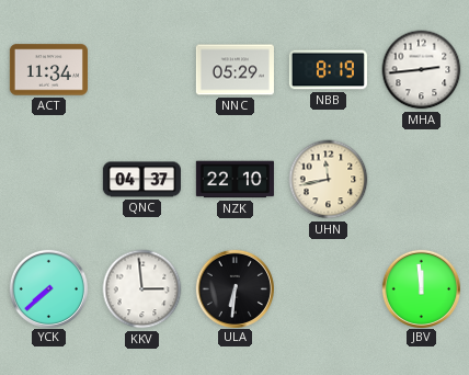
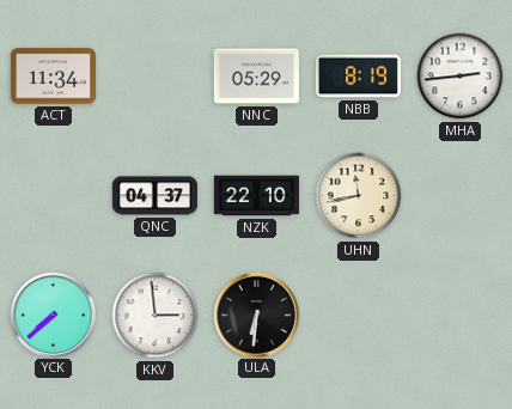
JBV: 11:59 -> none
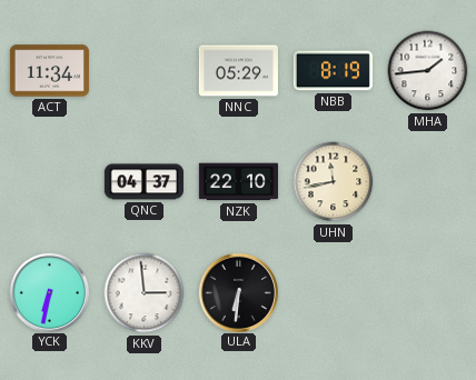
MHA: 2:44 -> 1:44
YCK: 7:38 -> 6:32
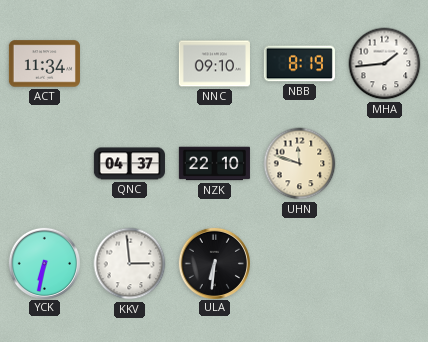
NNC: 05:29 -> 09:10
UHN: 11:43 -> 11:48
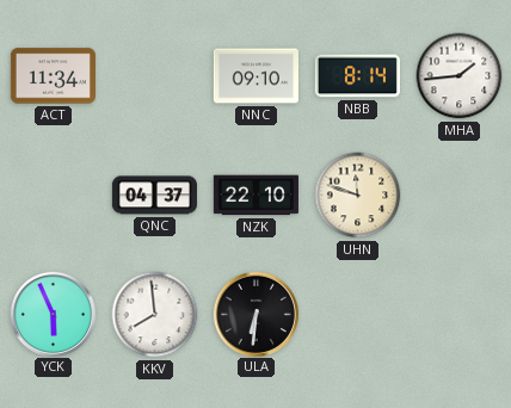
NBB: 8:19 -> 8:14
YCK: 6:32 -> 5:56
KKV: 2:59 -> 7:59
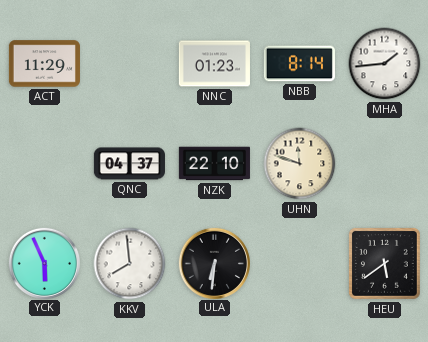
ACT: 11:34 -> 11:29
NNC: 09:10 -> 01:23
HEU: none -> 5:39
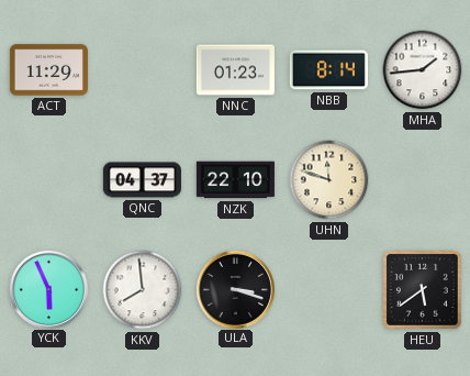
ULA: 6:31 -> 3:18
